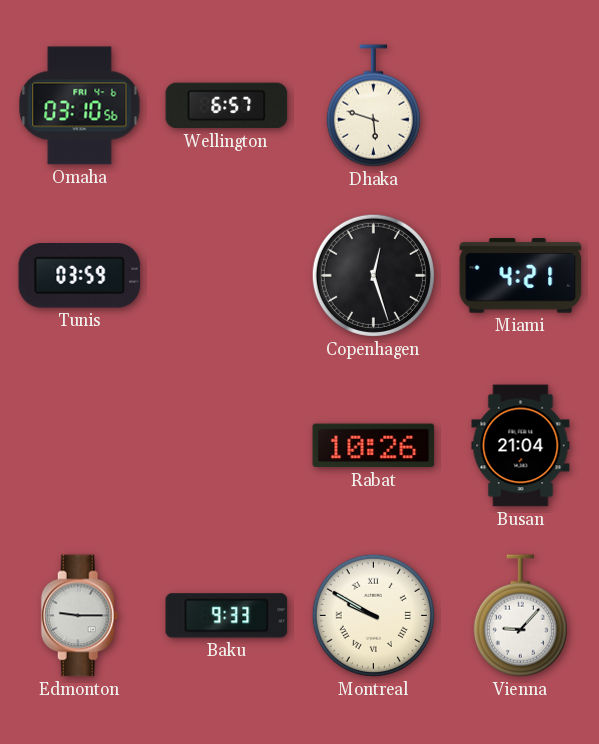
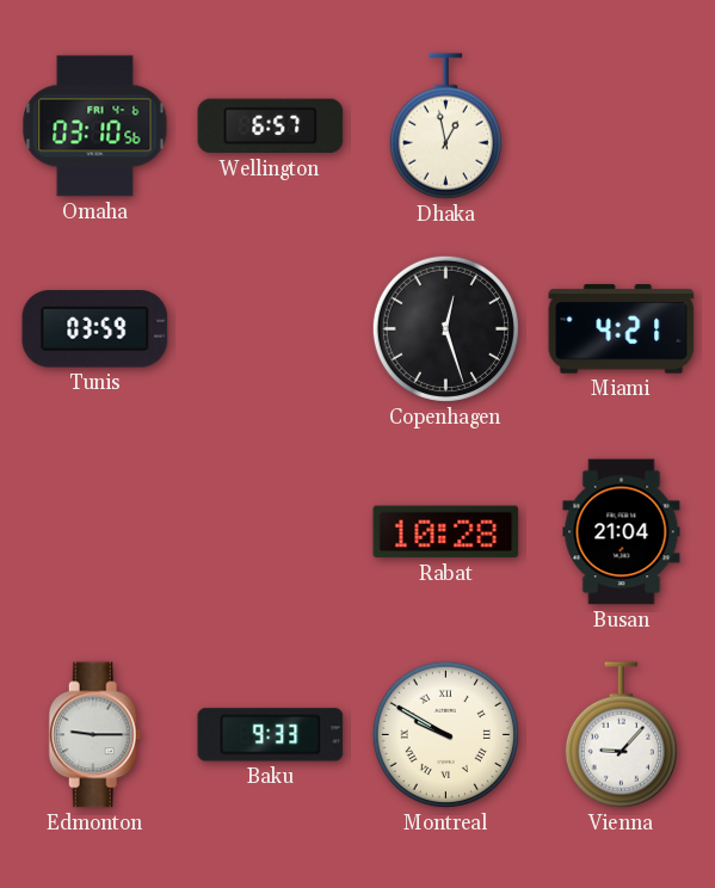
Dhaka: 5:48 -> 12:58
Rabat: 10:26 -> 10:28
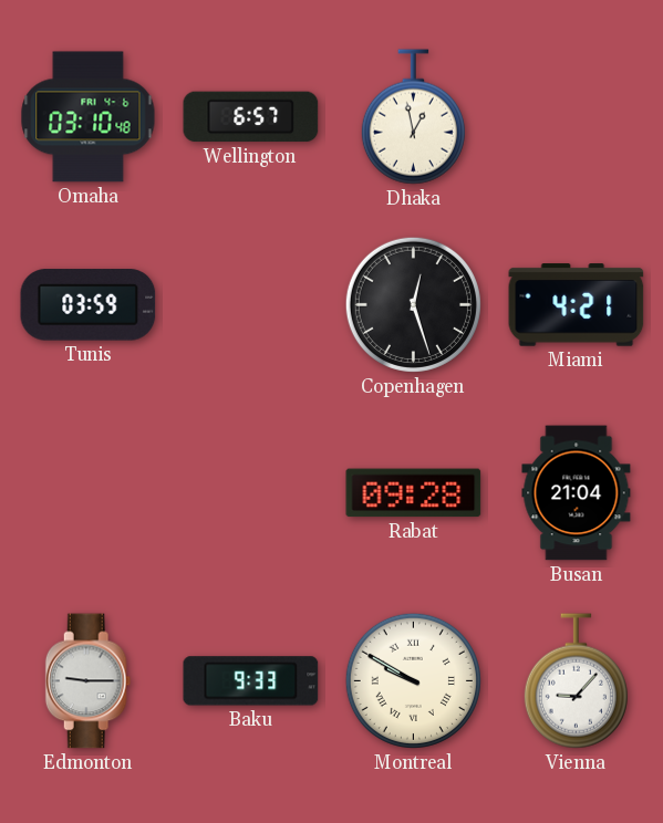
Omaha: 03:10:56 -> 03:10:48
Rabat: 10:28 -> 09:28
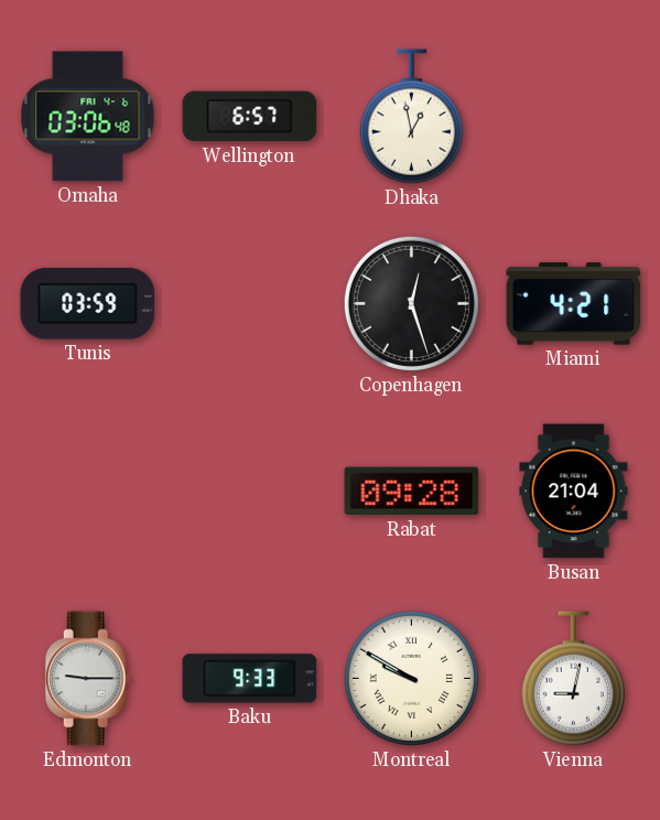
Omaha: 03:10 -> 03:06
Vienna: 9:07 -> 9:02
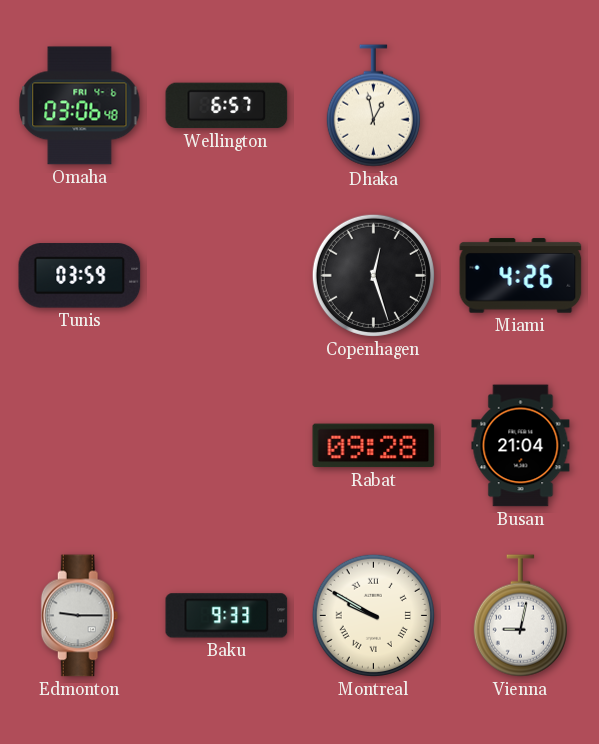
Miami: 4:21 -> 4:26
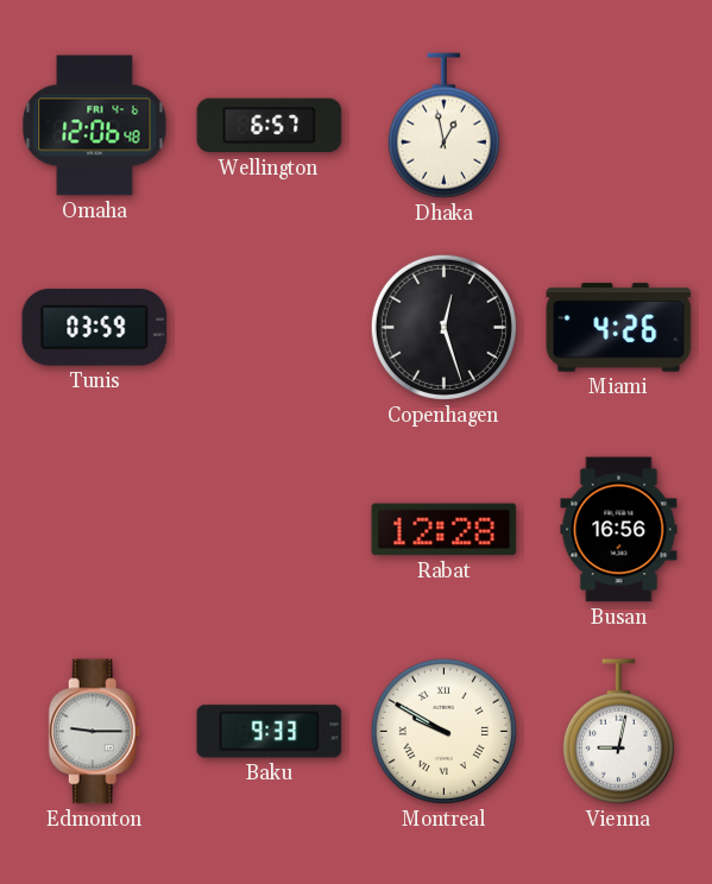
Omaha: 03:06 -> 12:06
Rabat: 09:28 -> 12:28
Busan: 21:04 -> 16:56
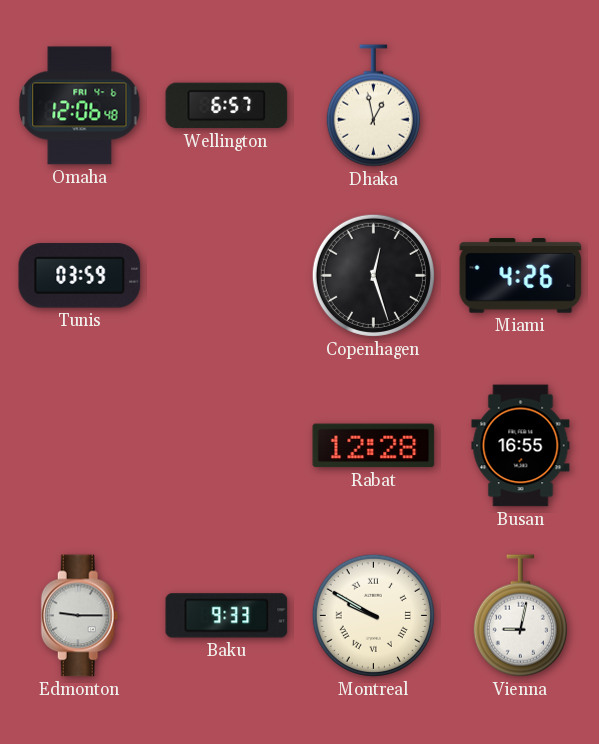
Busan: 16:56 -> 16:55
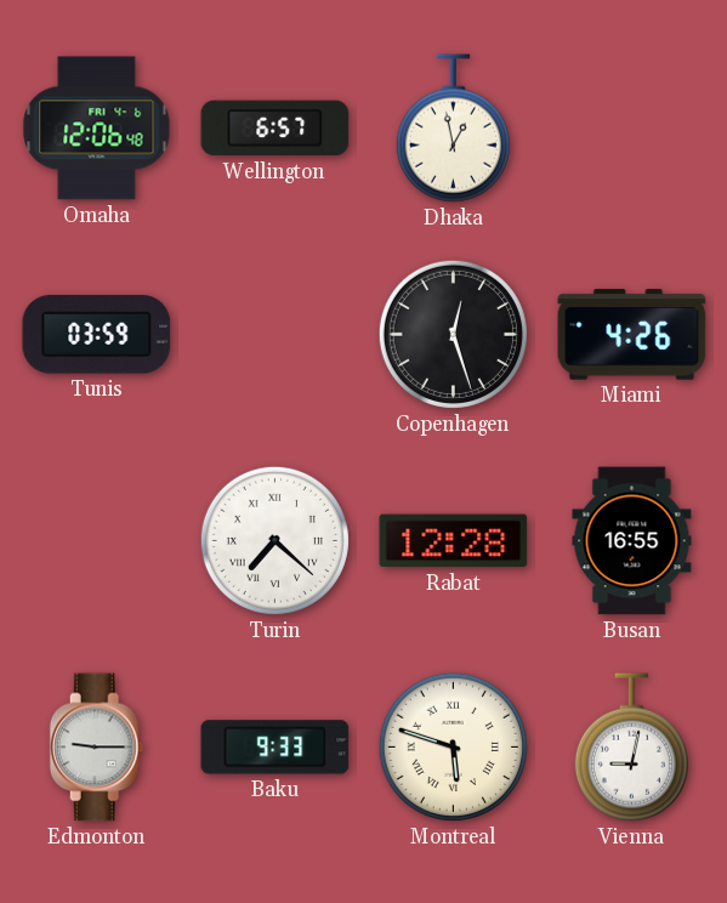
Turin: none -> 7:22
Montreal: 9:50 -> 5:48
